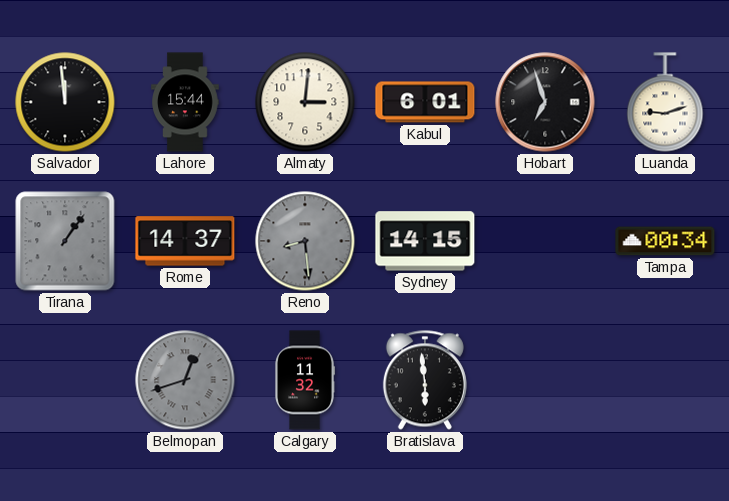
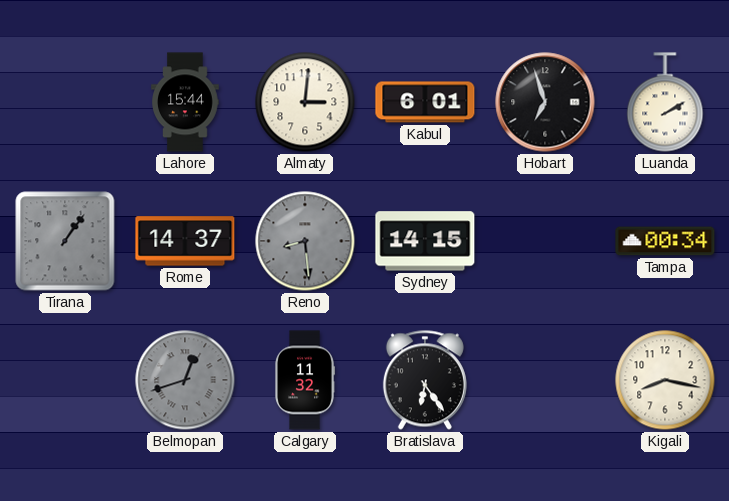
Salvador: 11:59 -> none
Luanda: 9:12 -> 2:10
Bratislava: 5:59 -> 6:24
Kigali: none -> 8:17
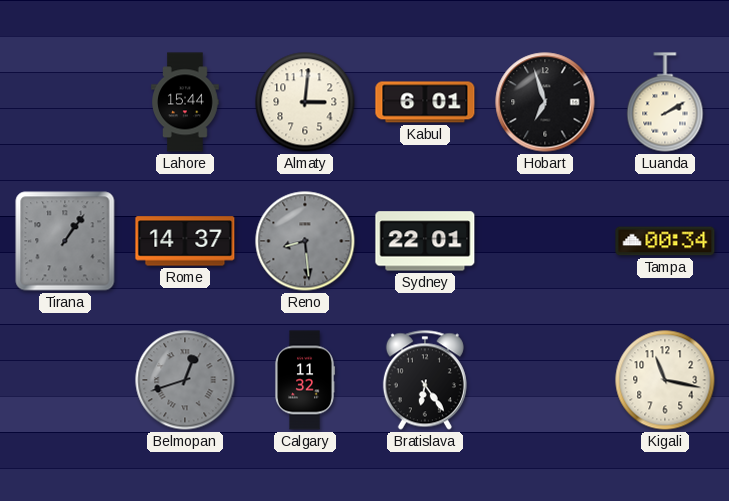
Sydney: 14:15 -> 22:01
Kigali: 8:17 -> 11:17
